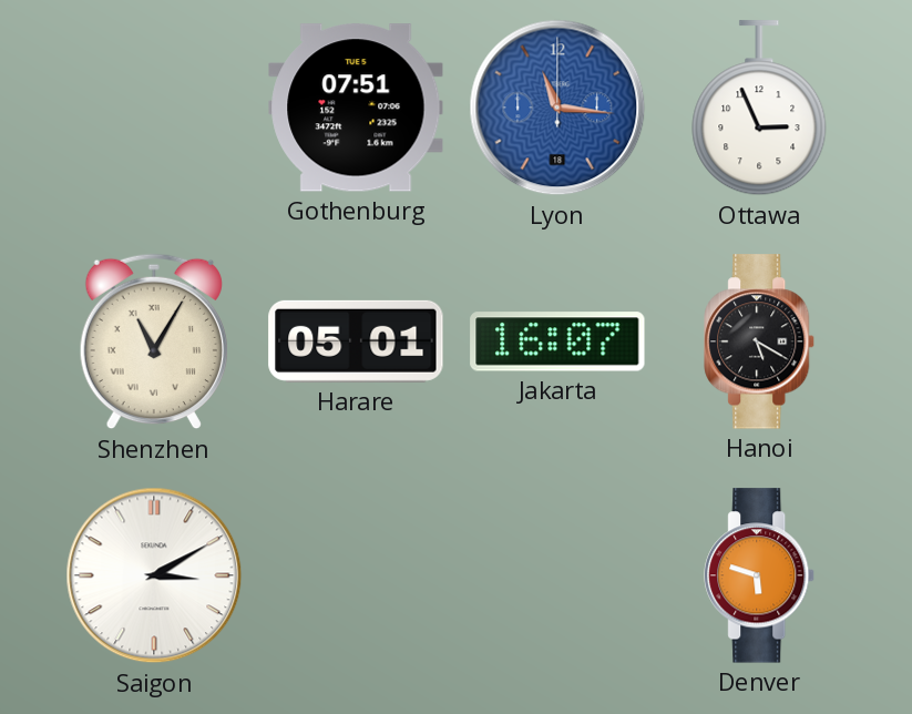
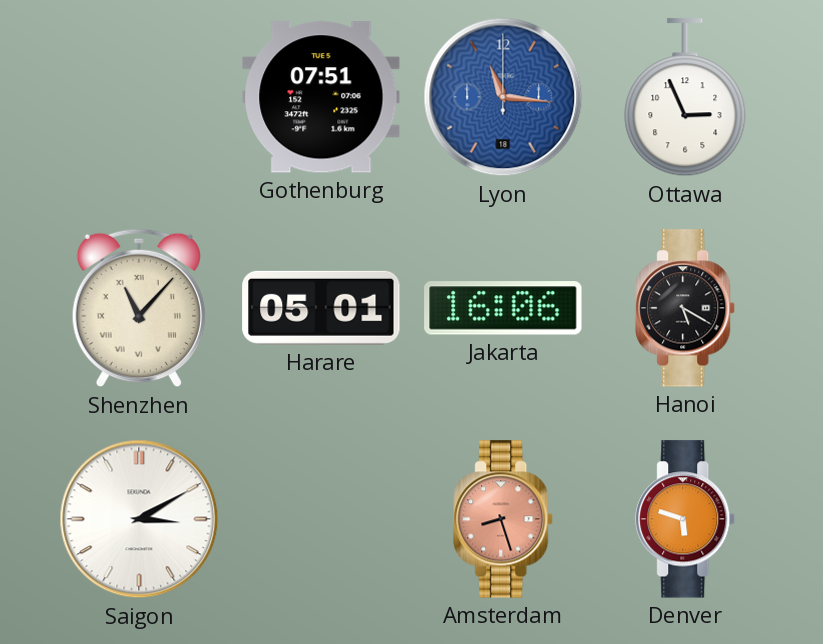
Shenzhen: 11:05 -> 11:07
Jakarta: 16:07 -> 16:06
Amsterdam: none -> 8:27
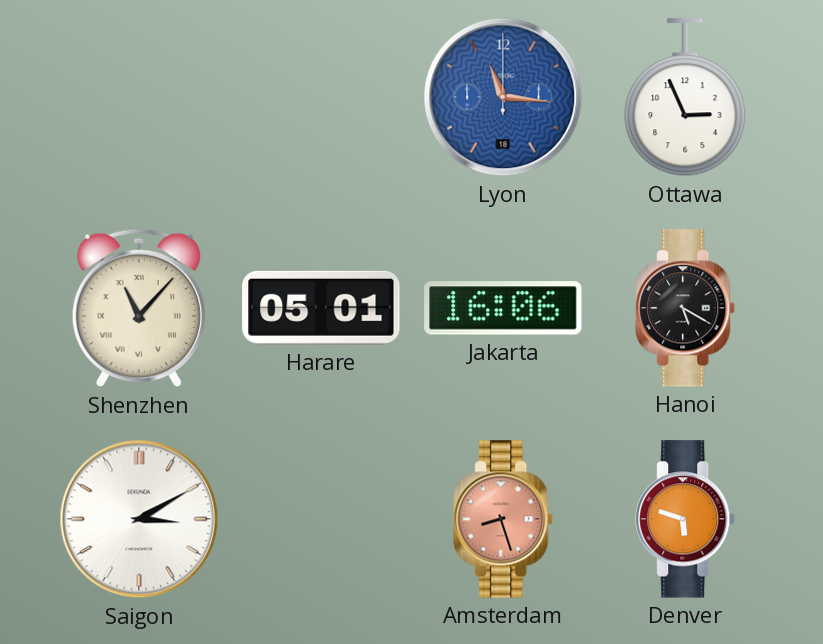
Gothenburg: 07:51 -> none
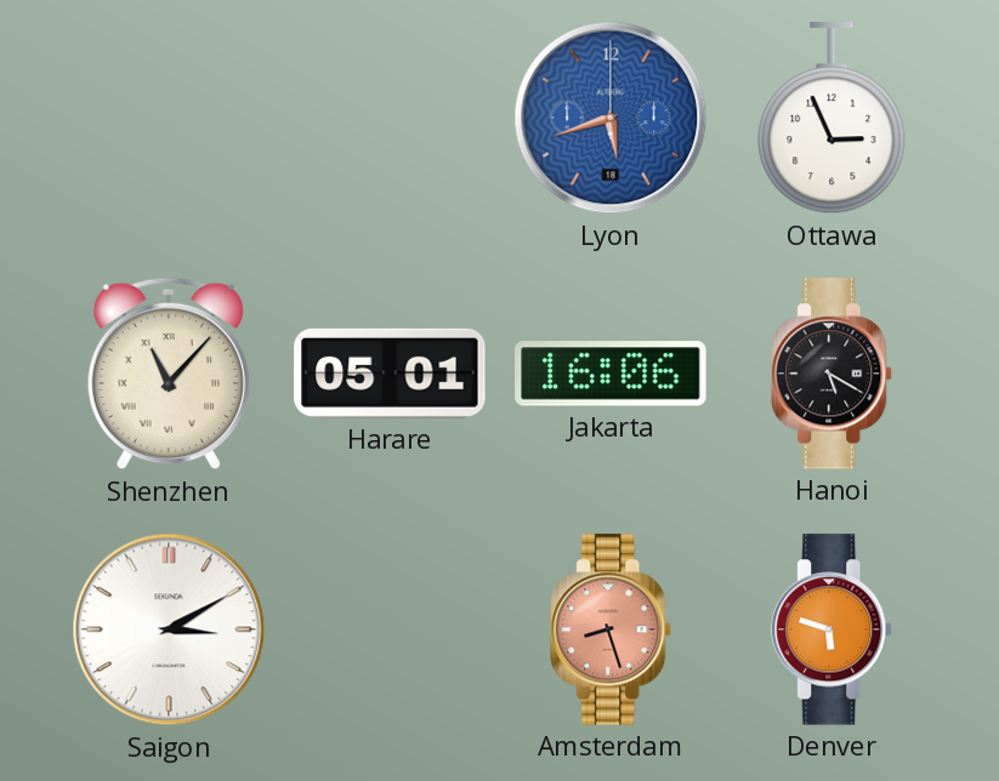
Lyon: 11:16 -> 5:42
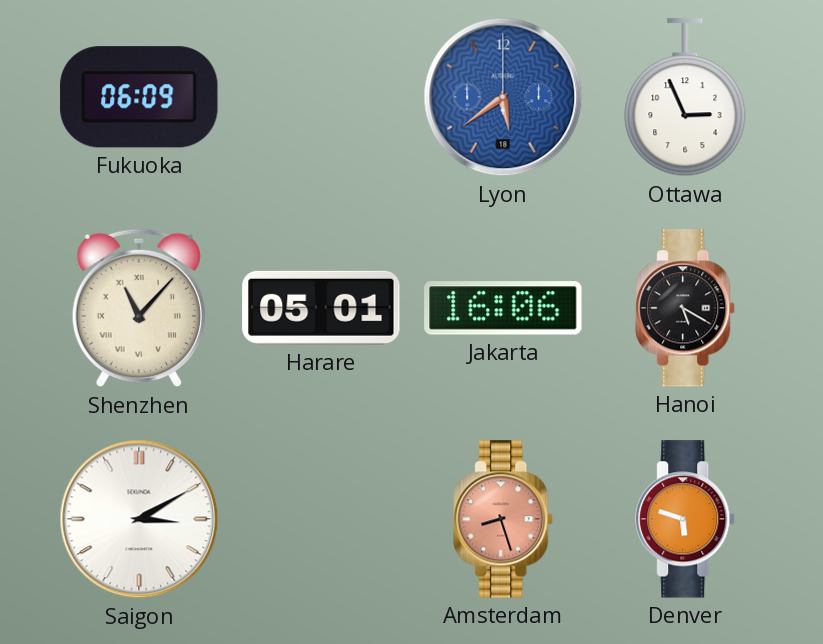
Fukuoka: none -> 06:09
Lyon: 5:42 -> 5:39
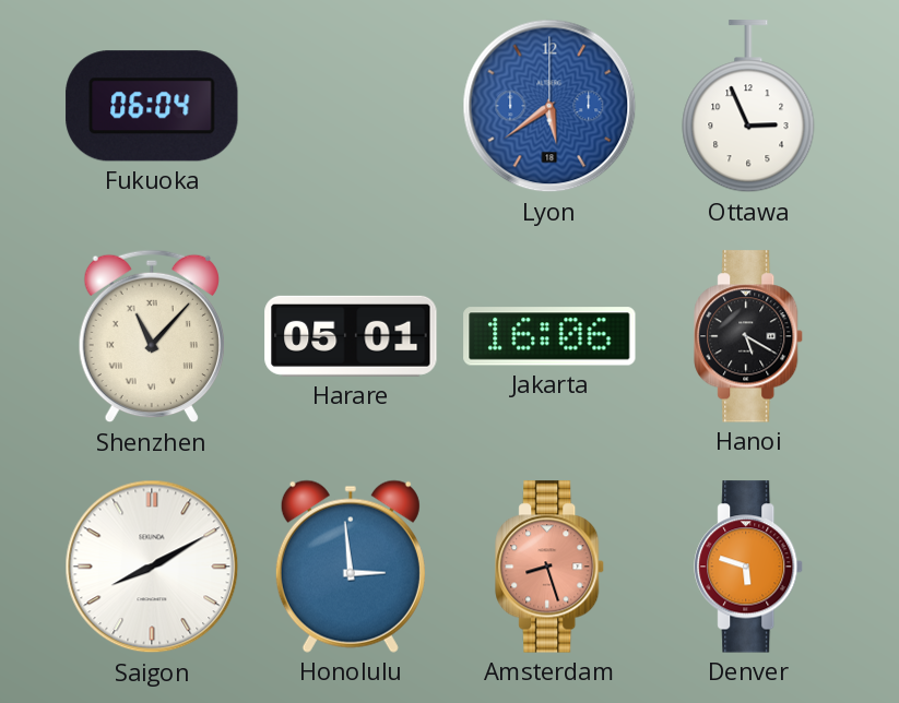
Fukuoka: 06:09 -> 06:04
Saigon: 3:10 -> 8:10
Honolulu: none -> 2:59
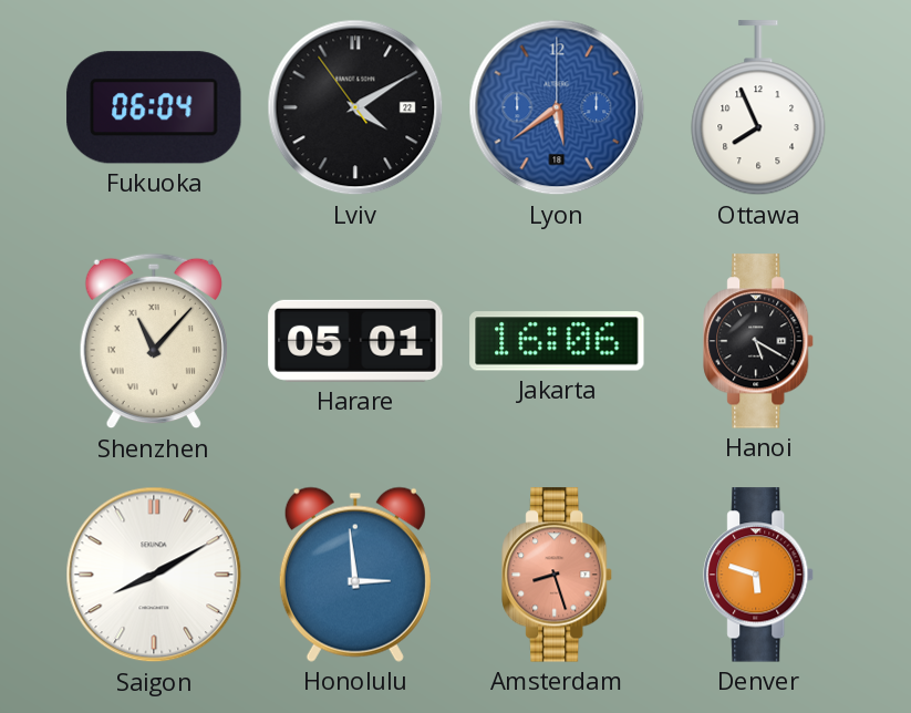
Lviv: none -> 4:09
Ottawa: 2:56 -> 7:56
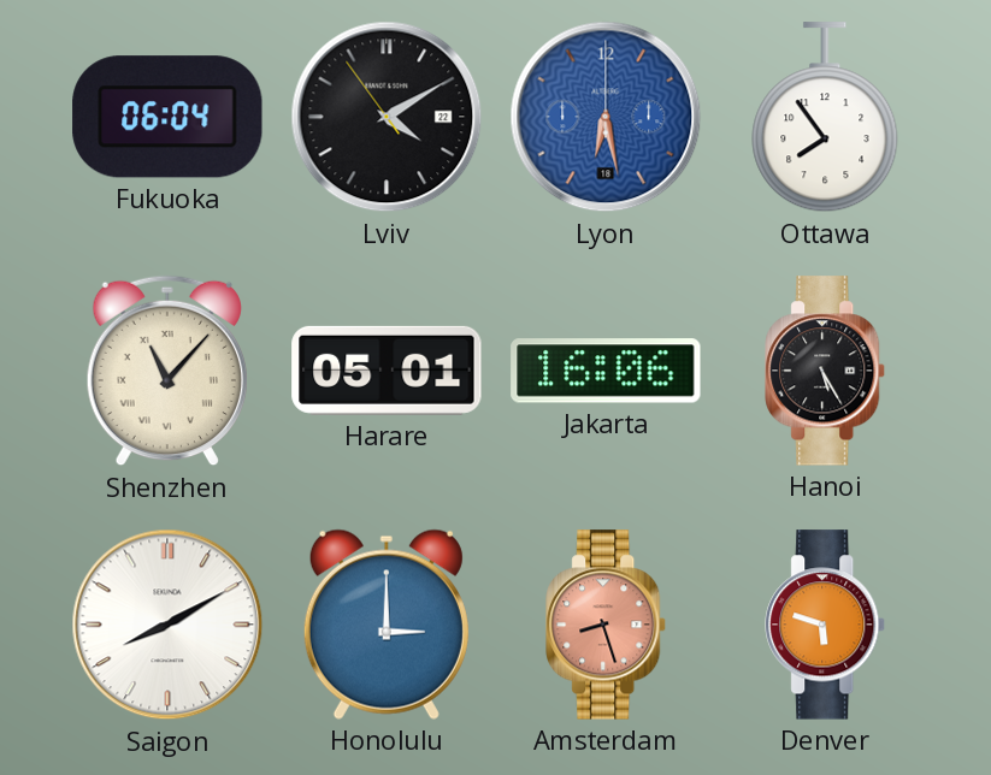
Lyon: 5:39 -> 6:28
Ottawa: 7:56 -> 7:54
Hanoi: 5:20 -> 5:25
Honolulu: 2:59 -> 3:00
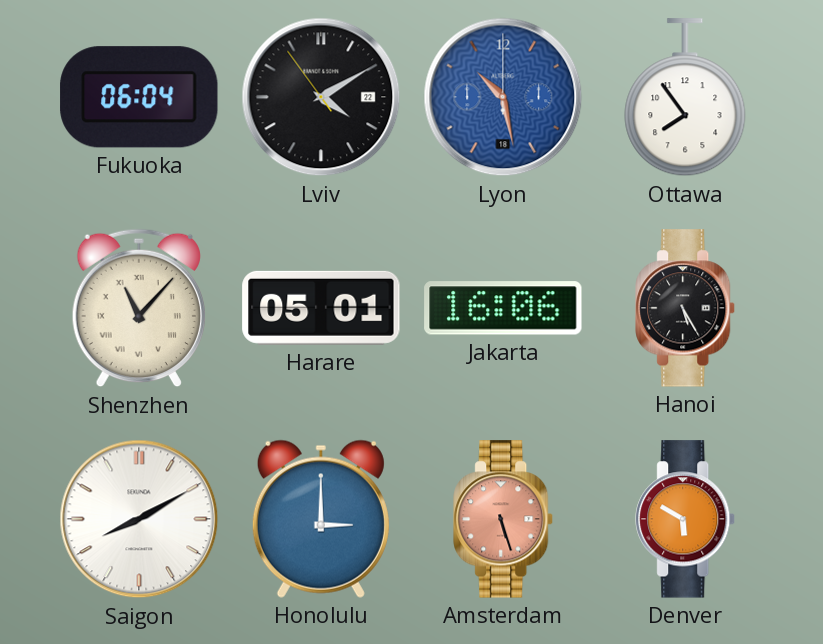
Lyon: 6:28 -> 10:28
Amsterdam: 8:27 -> 5:27
Denver: 5:48 -> 5:50
